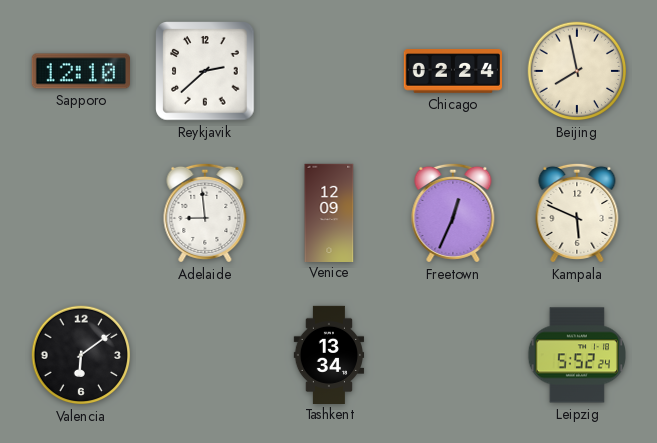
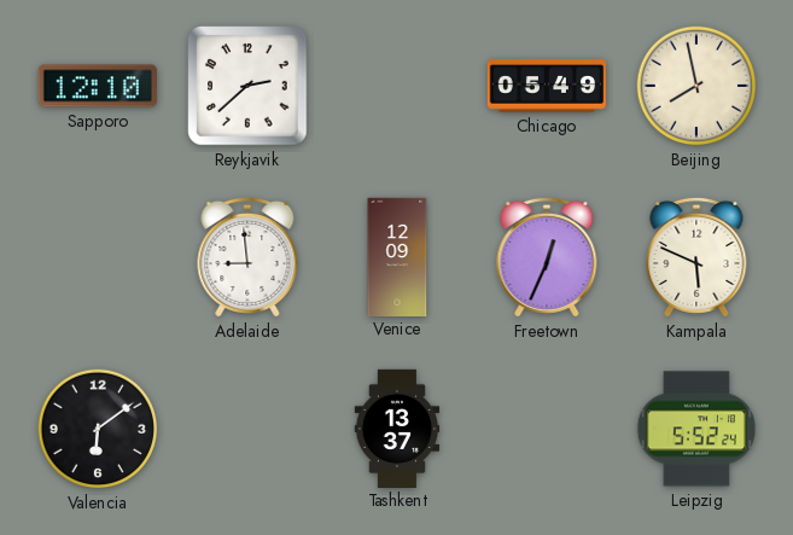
Chicago: 02:24 -> 05:49
Tashkent: 13:34 -> 13:37
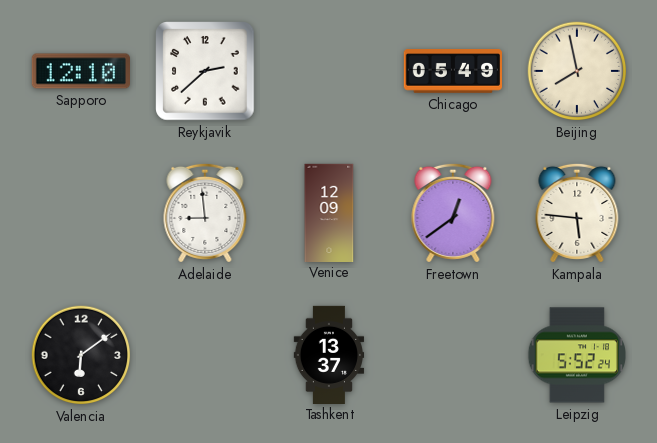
Freetown: 12:34 -> 12:39
Kampala: 5:49 -> 5:46
